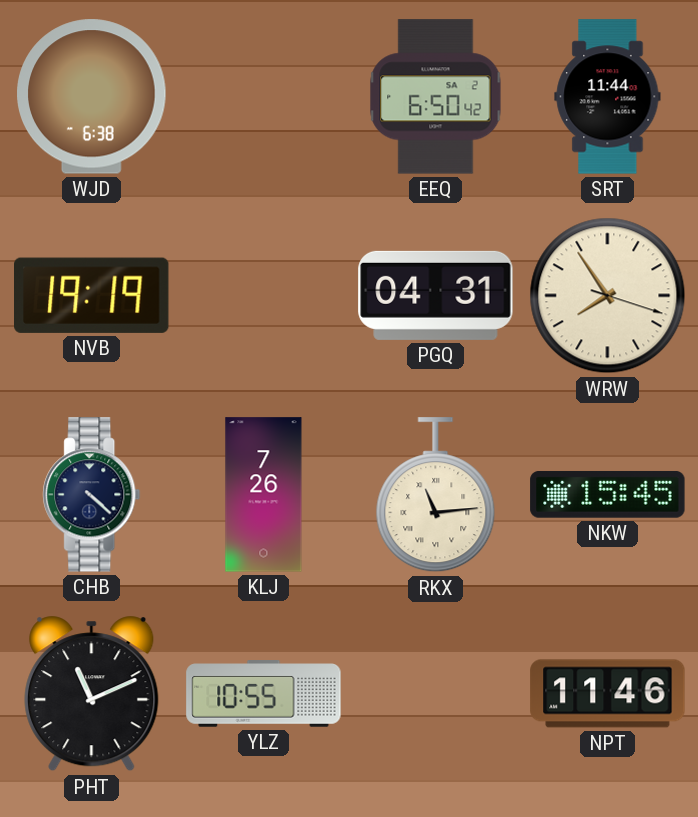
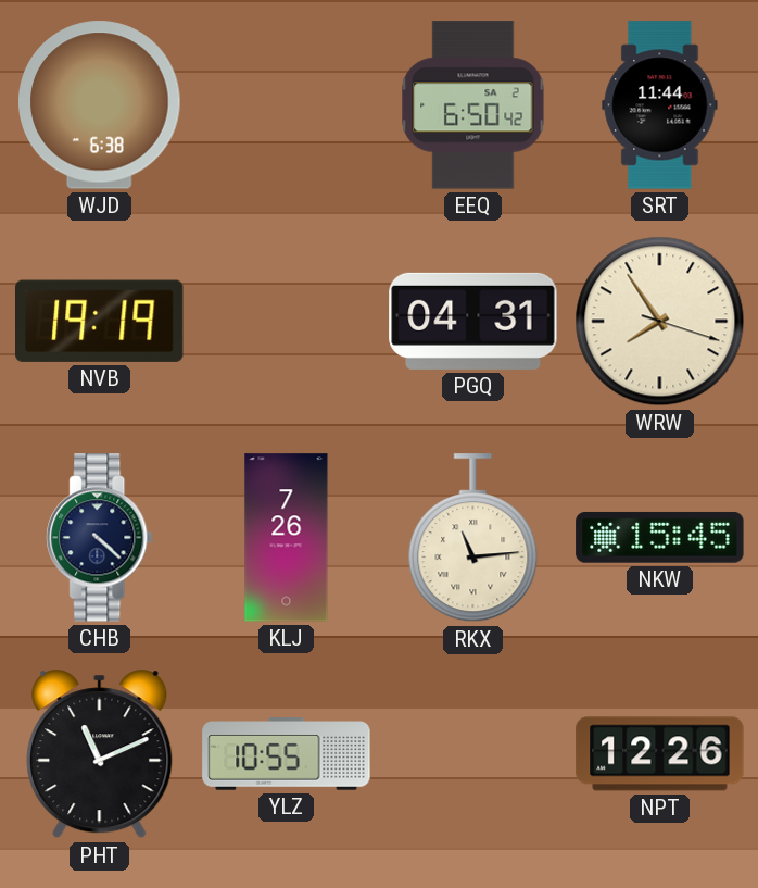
NPT: 11:46 -> 12:26
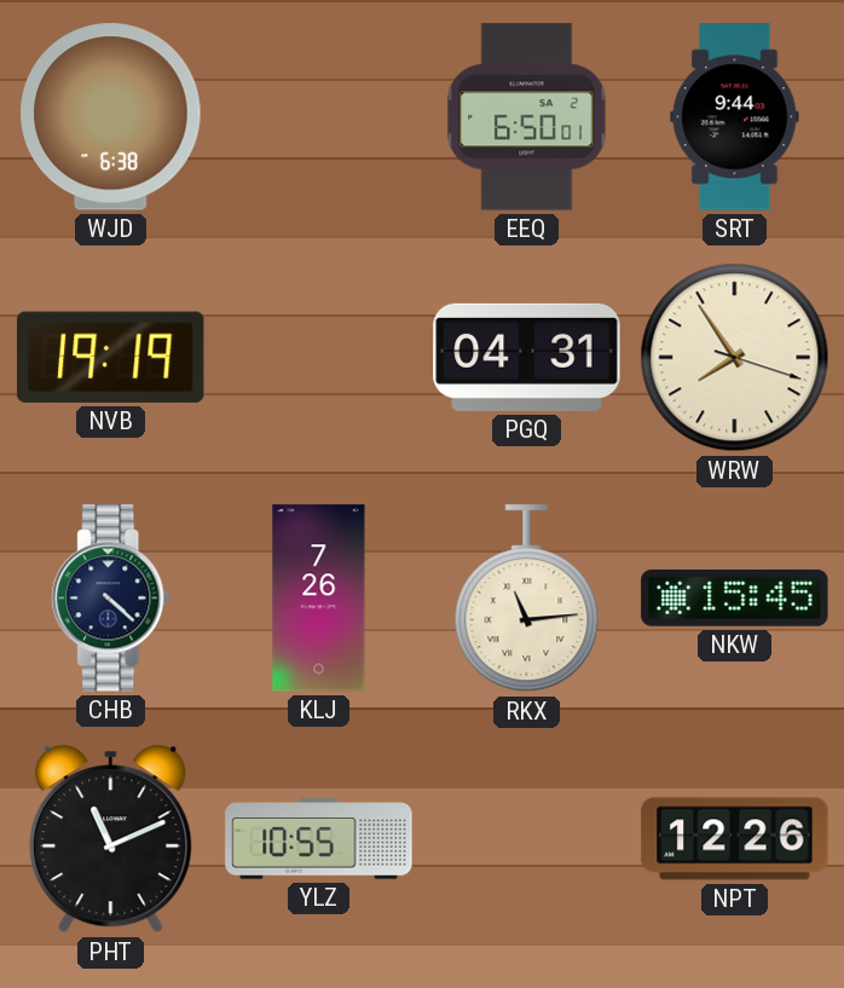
EEQ: 6:50:42 -> 6:50:01
SRT: 11:44 -> 9:44
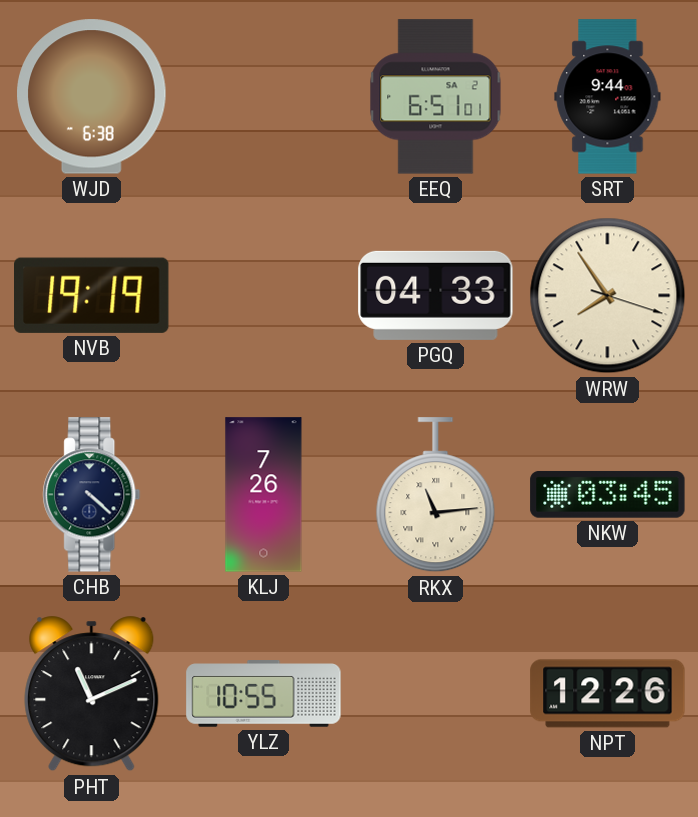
EEQ: 6:50 -> 6:51
PGQ: 04:31 -> 04:33
NKW: 15:45 -> 03:45
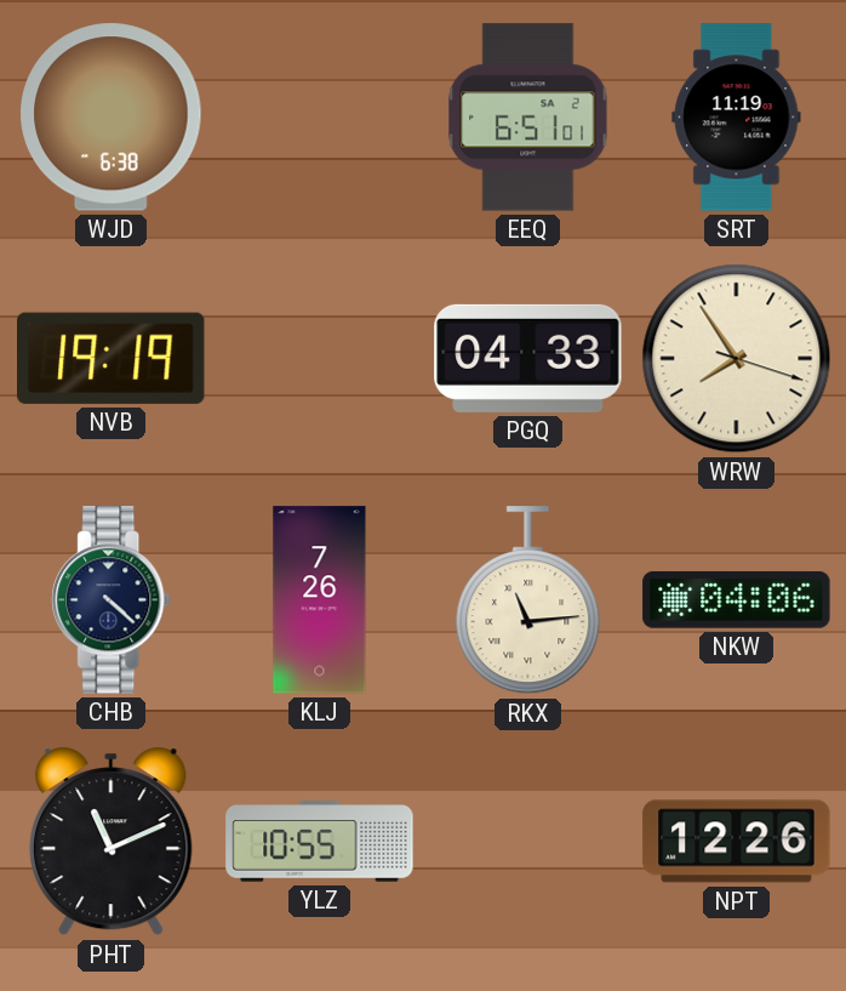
SRT: 9:44 -> 11:19
NKW: 03:45 -> 04:06
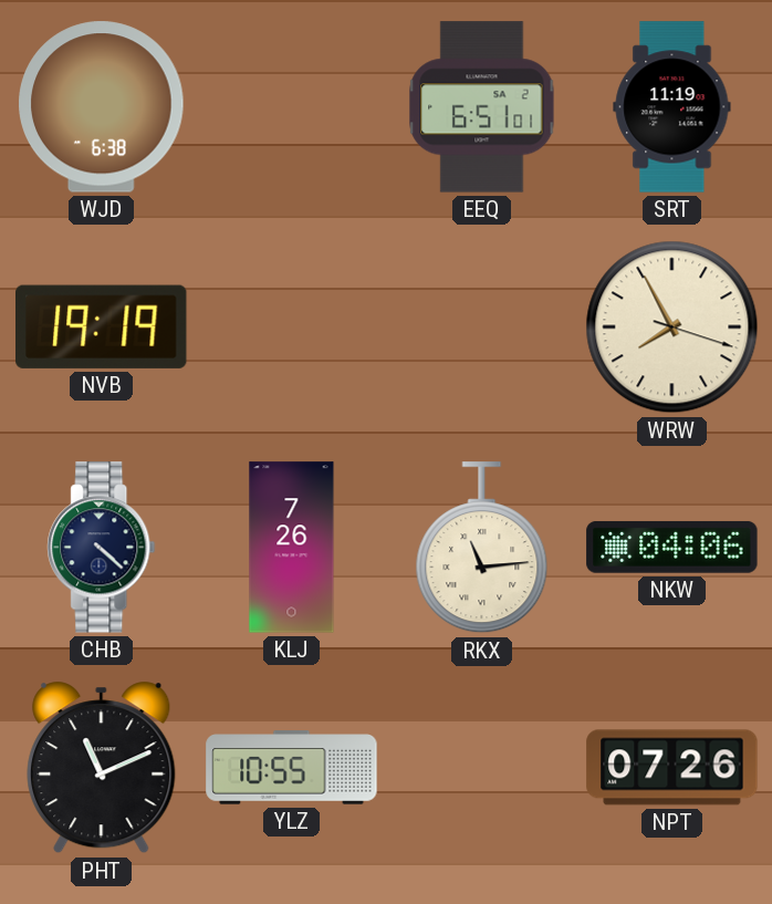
PGQ: 04:33 -> none
WRW: 7:54 -> 7:55
NPT: 12:26 -> 07:26
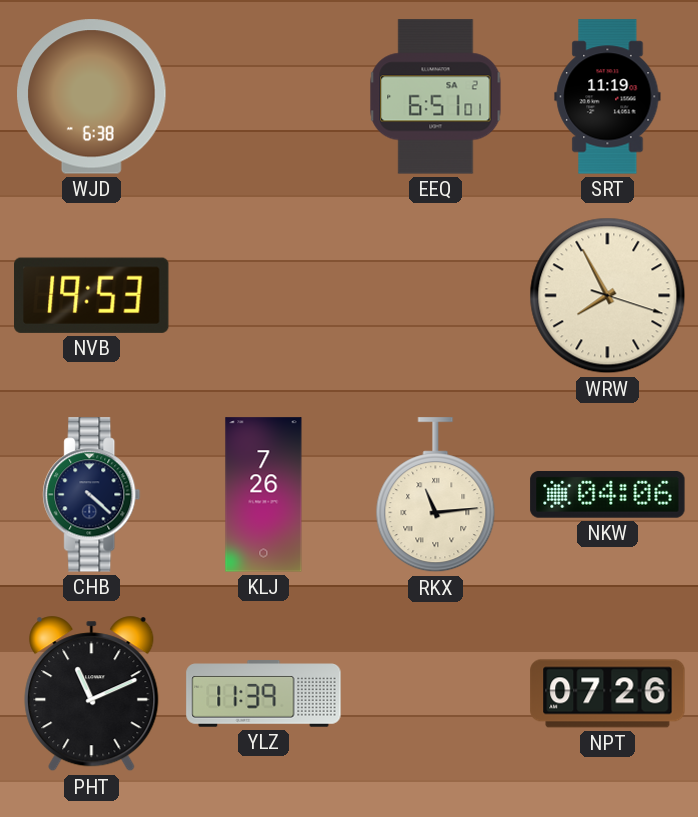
NVB: 19:19 -> 19:53
YLZ: 10:55 -> 11:39
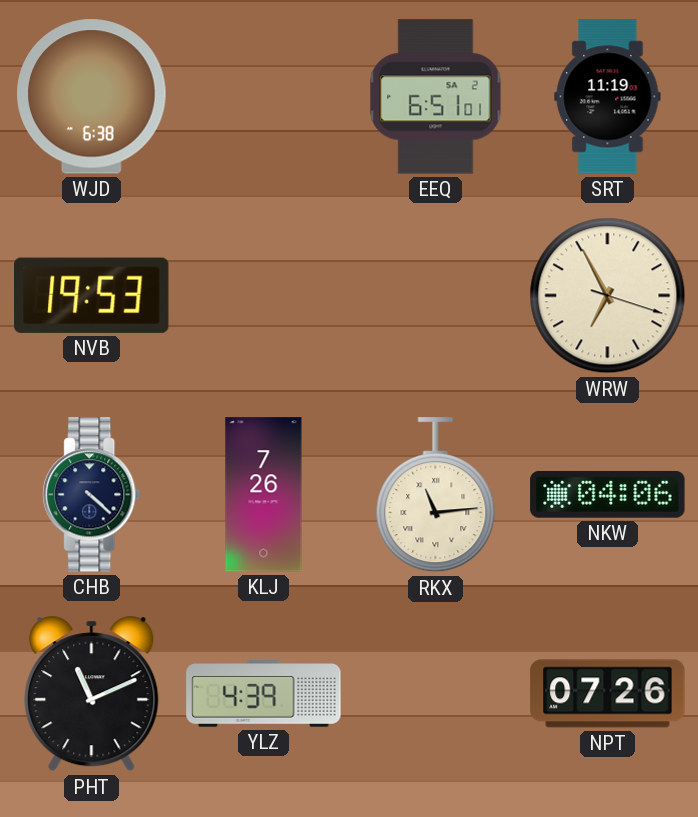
WRW: 7:55 -> 6:55
YLZ: 11:39 -> 4:39
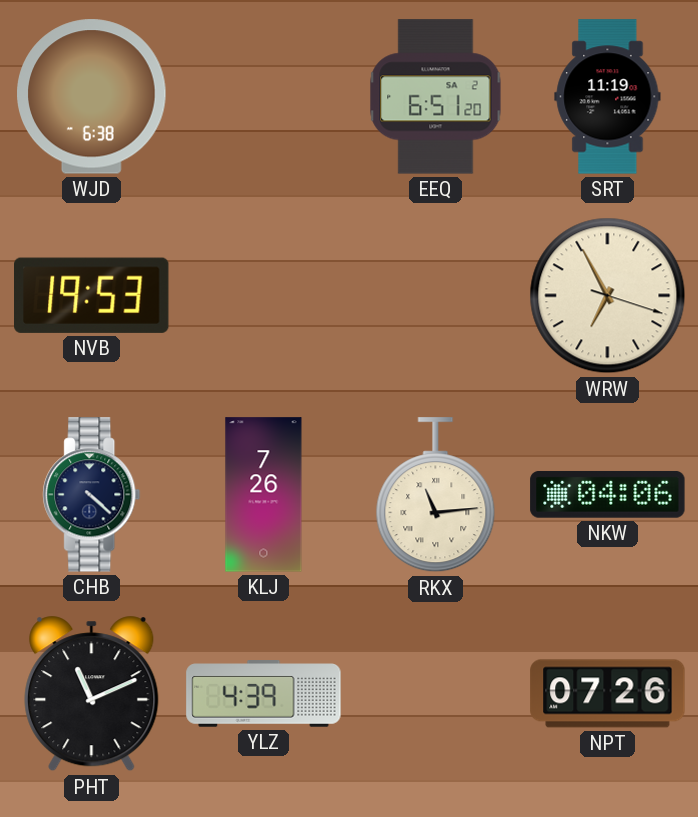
EEQ: 6:51:01 -> 6:51:20
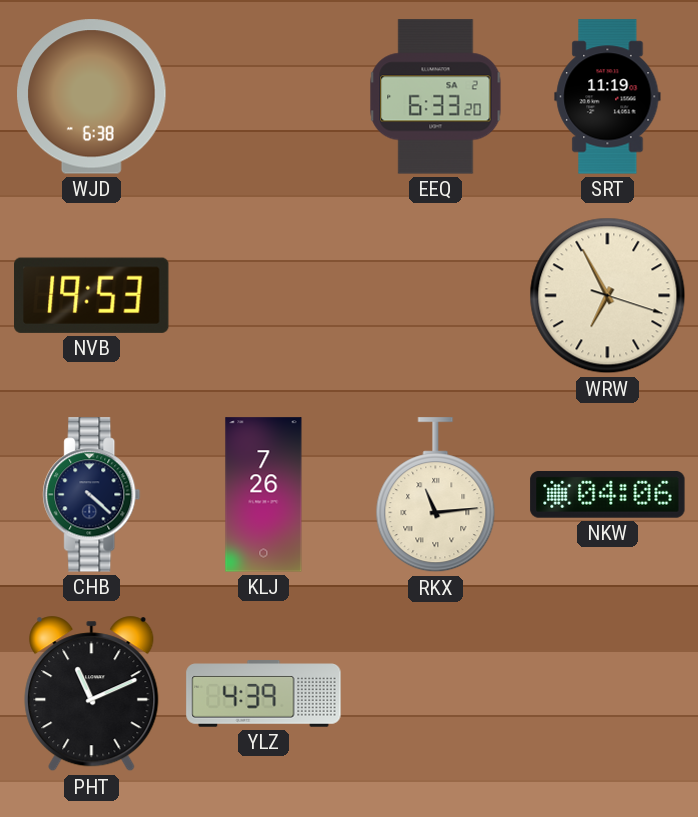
EEQ: 6:51 -> 6:33
NPT: 07:26 -> none
